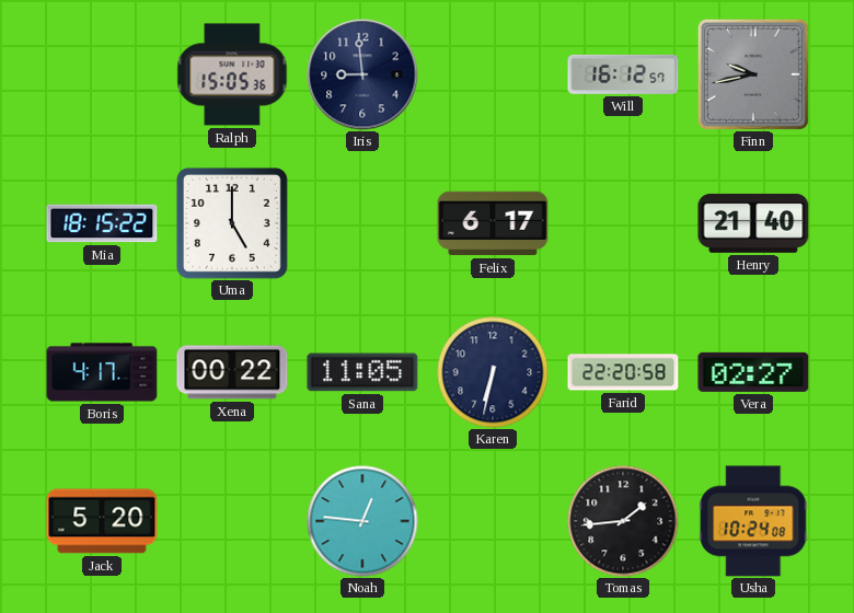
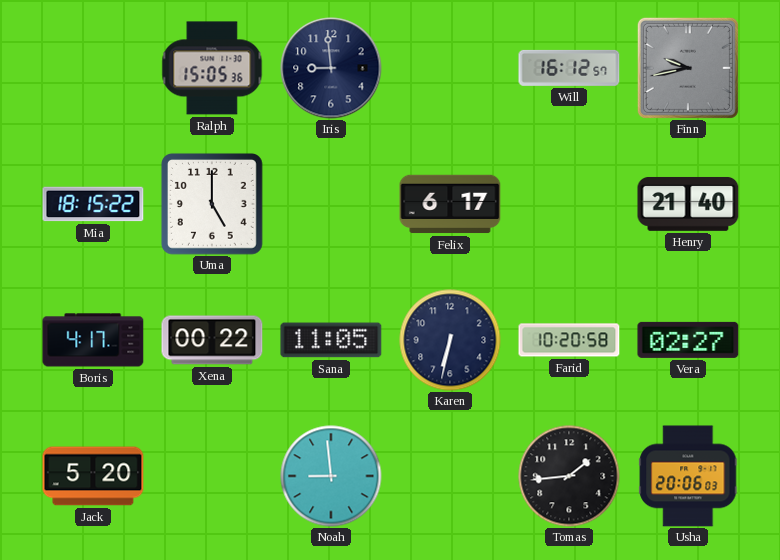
Farid: 22:20 -> 10:20
Noah: 12:46 -> 8:59
Usha: 10:24 -> 20:06
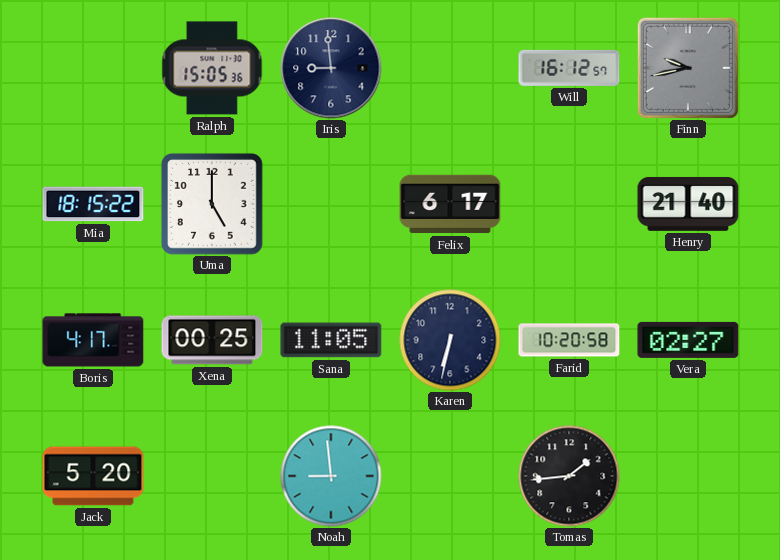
Xena: 00:22 -> 00:25
Usha: 20:06 -> none
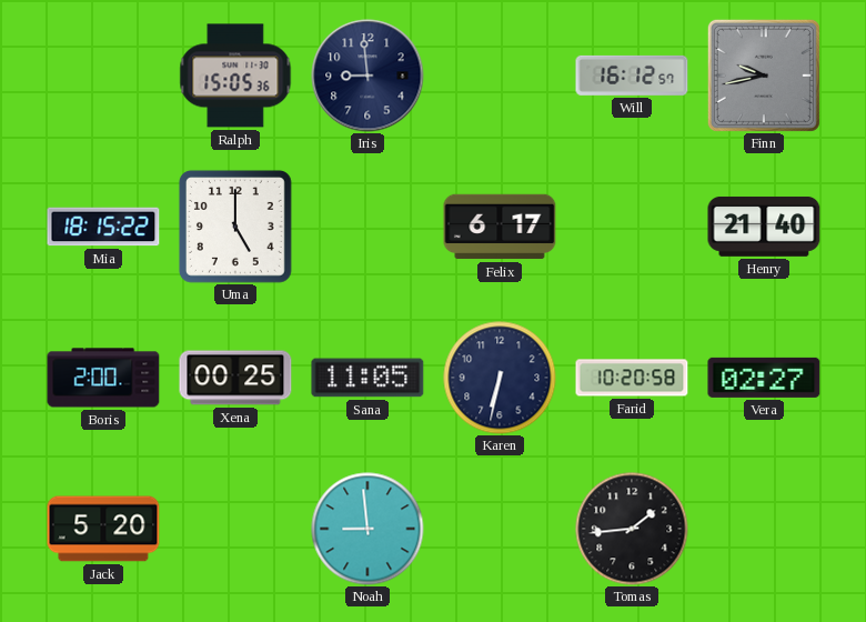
Boris: 4:17 -> 2:00
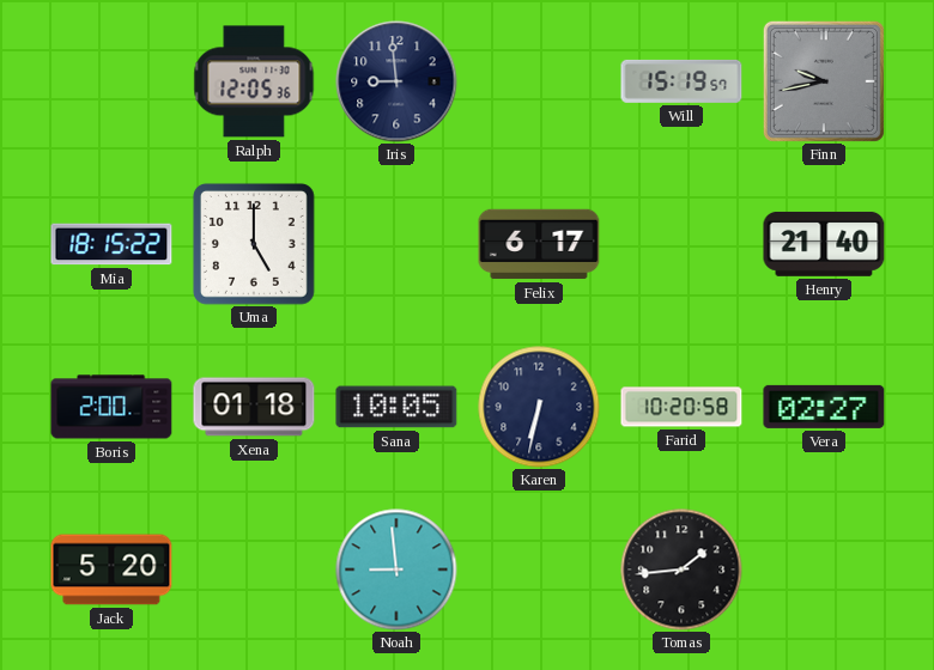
Ralph: 15:05 -> 12:05
Will: 16:12 -> 15:19
Xena: 00:25 -> 01:18
Sana: 11:05 -> 10:05
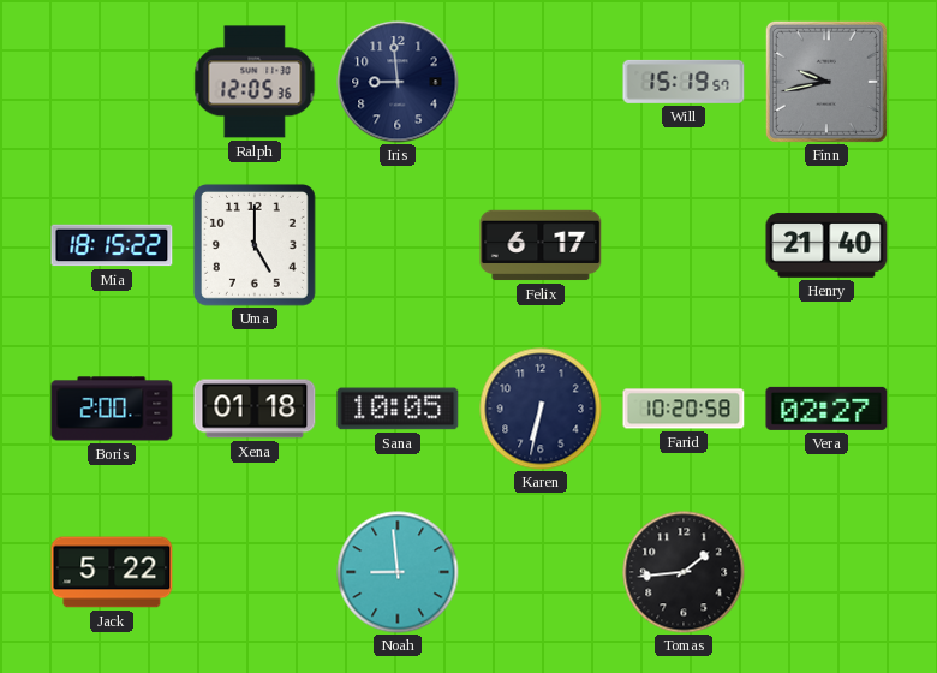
Jack: 5:20 -> 5:22
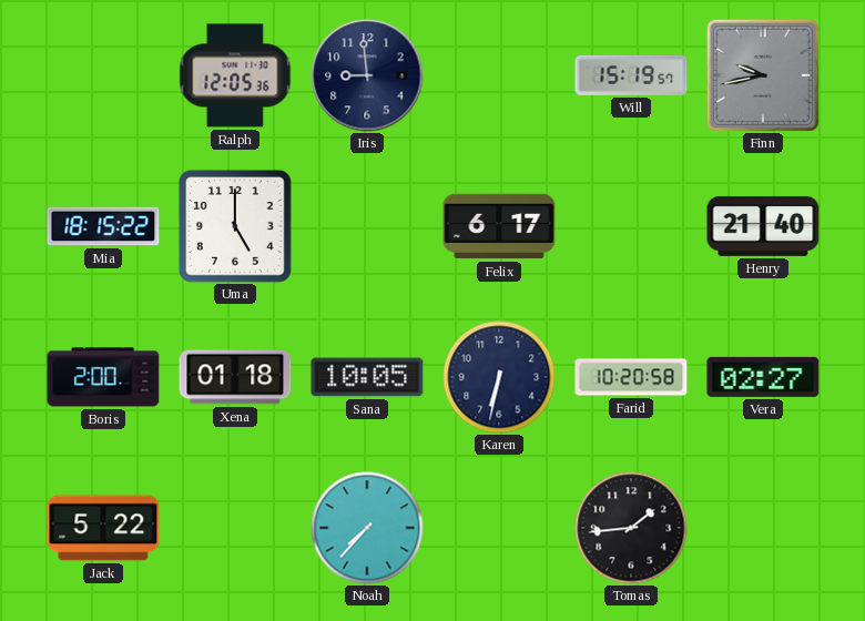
Noah: 8:59 -> 7:37
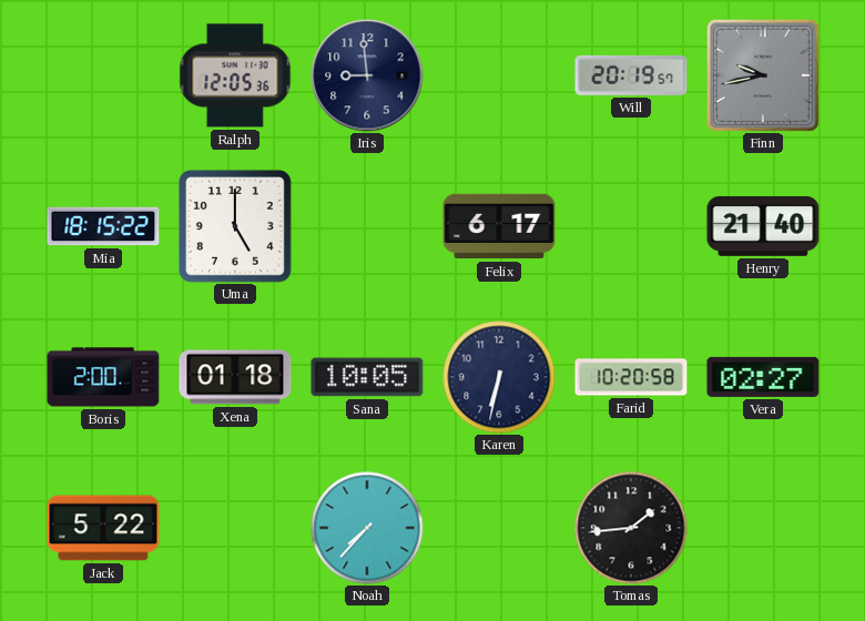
Will: 15:19 -> 20:19
